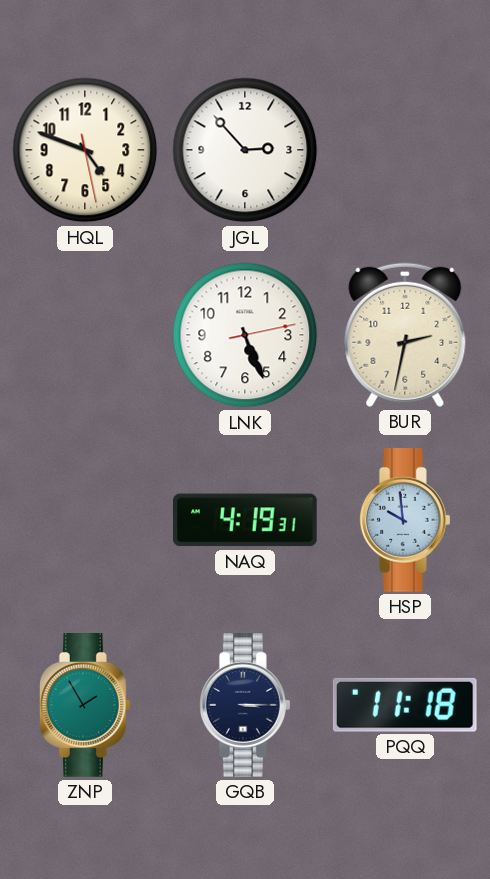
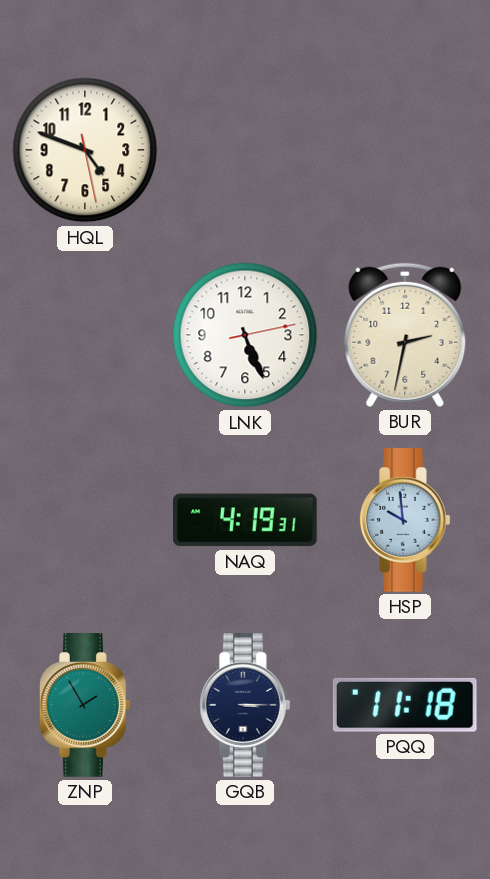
JGL: 2:53 -> none
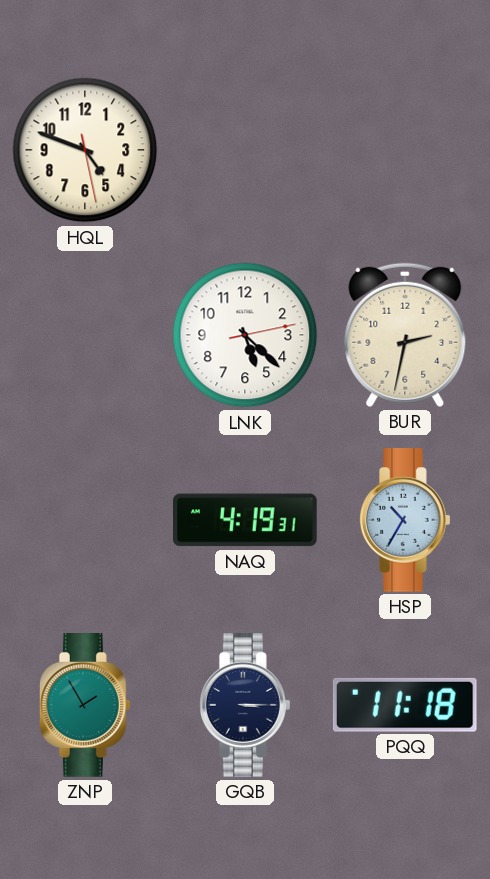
LNK: 5:26 -> 5:22
HSP: 9:59 -> 10:35
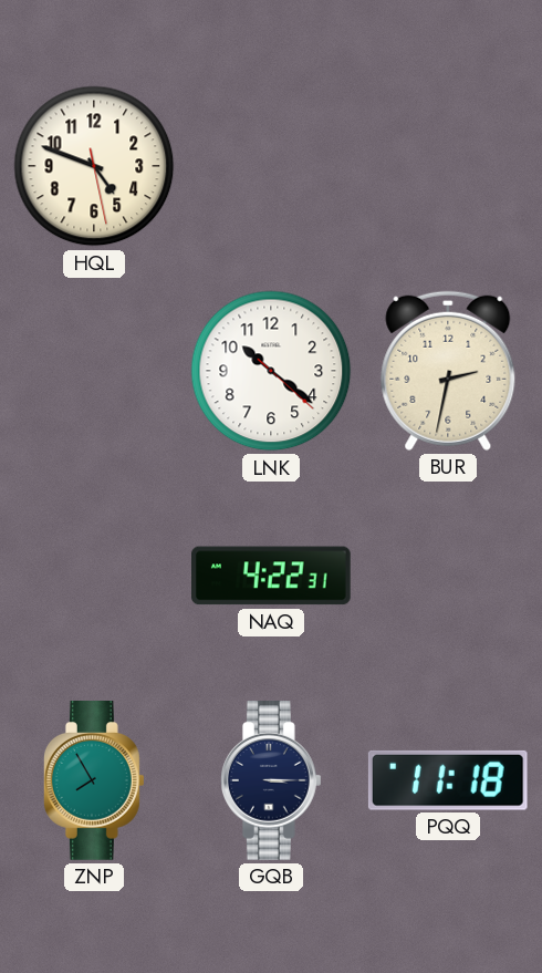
LNK: 5:22 -> 10:21
NAQ: 4:19 -> 4:22
HSP: 10:35 -> none
ZNP: 1:55 -> 7:55
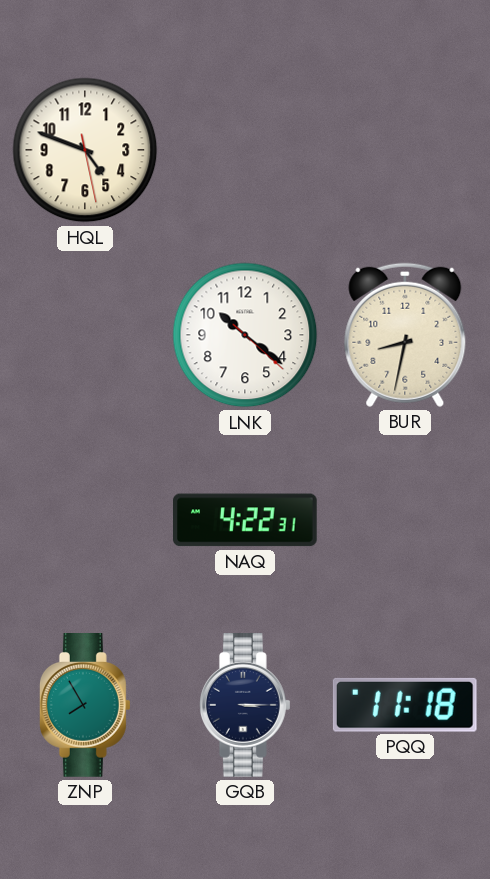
BUR: 2:32 -> 8:32
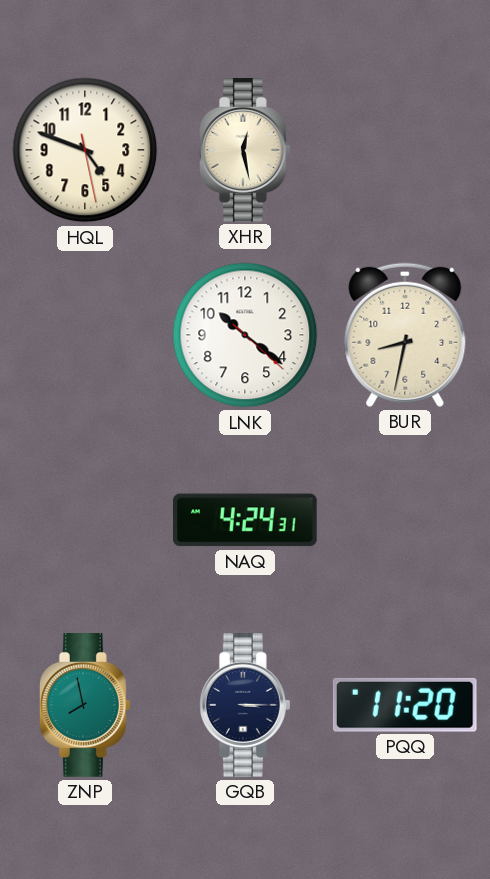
XHR: none -> 12:28
NAQ: 4:22 -> 4:24
ZNP: 7:55 -> 7:58
PQQ: 11:18 -> 11:20
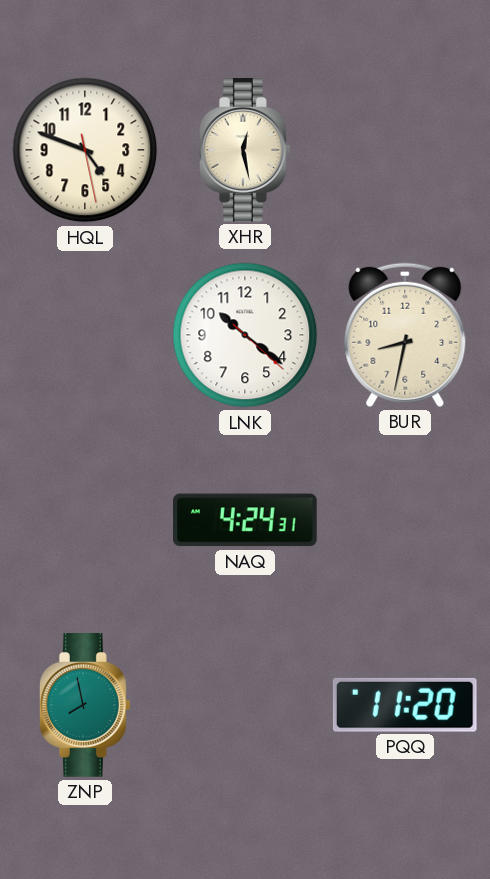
GQB: 3:15 -> none
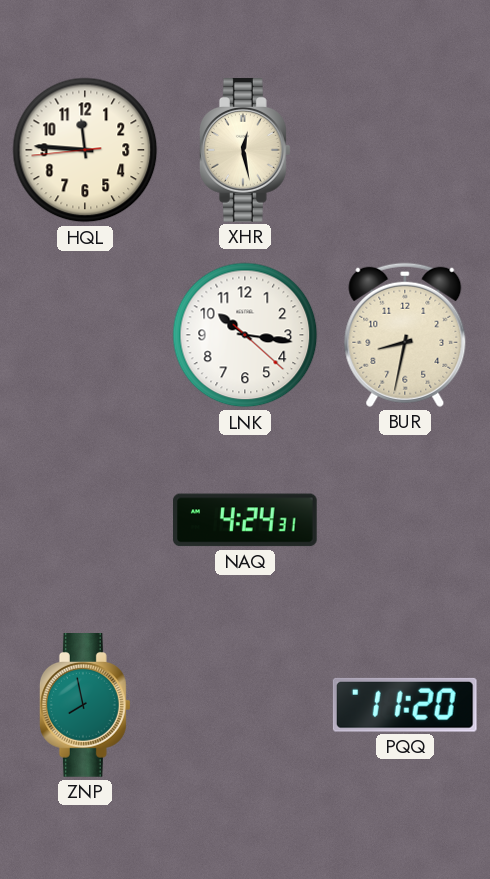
HQL: 4:48 -> 11:45
LNK: 10:21 -> 10:16
